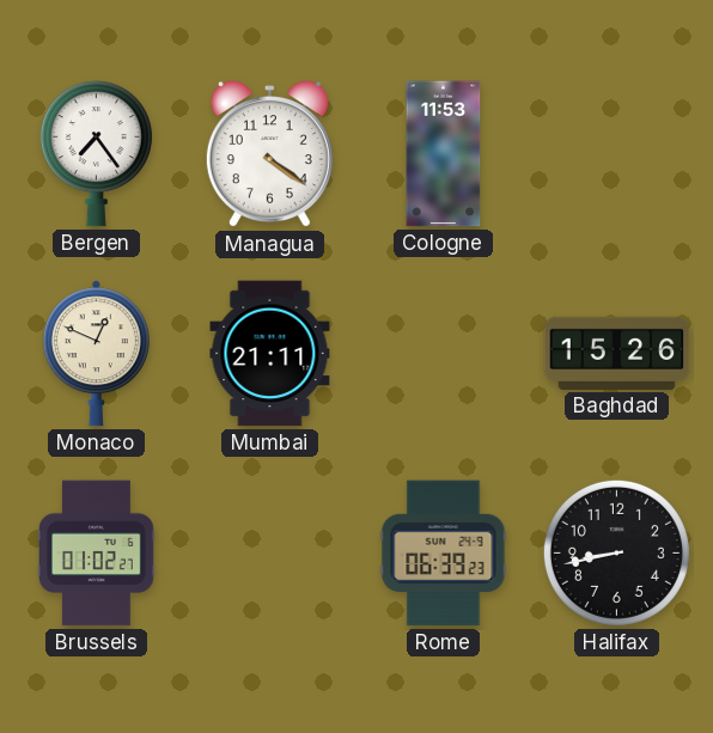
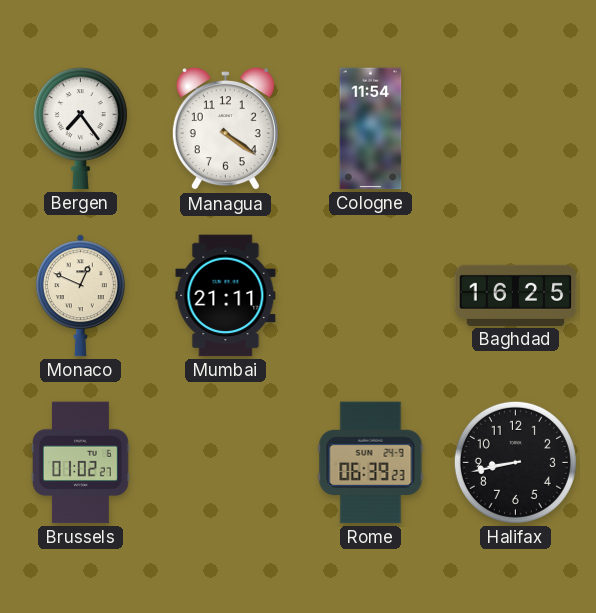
Cologne: 11:53 -> 11:54
Baghdad: 15:26 -> 16:25
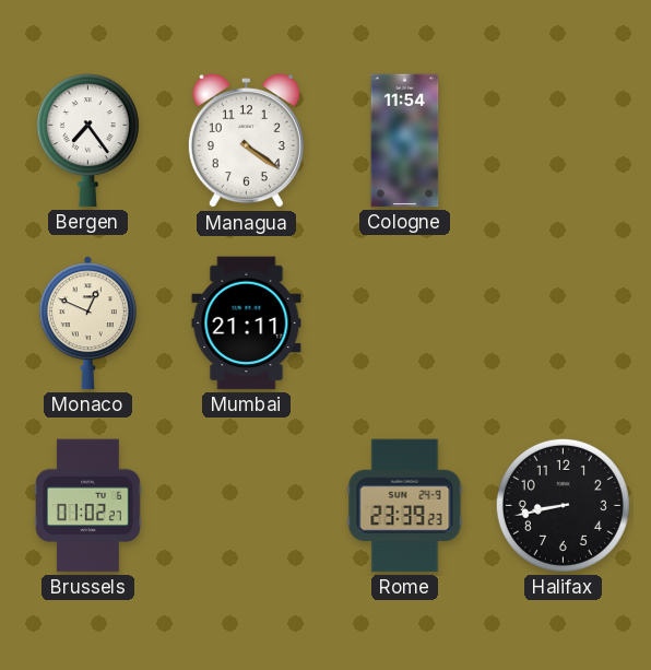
Baghdad: 16:25 -> none
Rome: 06:39 -> 23:39
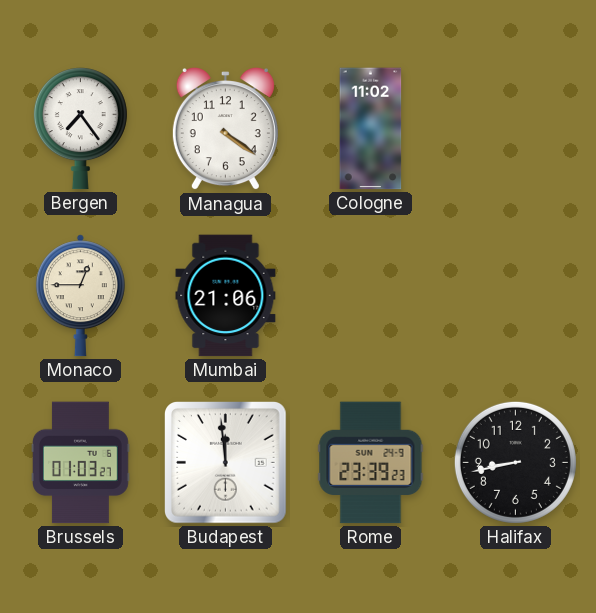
Cologne: 11:54 -> 11:02
Monaco: 12:49 -> 12:45
Mumbai: 21:11 -> 21:06
Brussels: 01:02 -> 01:03
Budapest: none -> 11:59
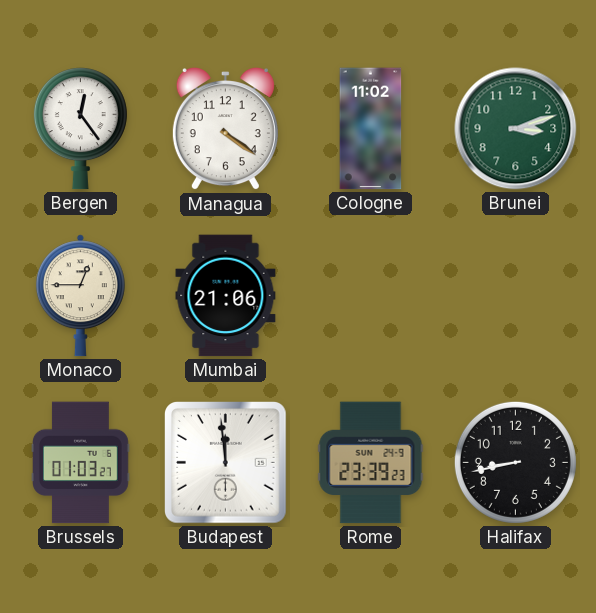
Bergen: 7:24 -> 12:24
Brunei: none -> 3:12
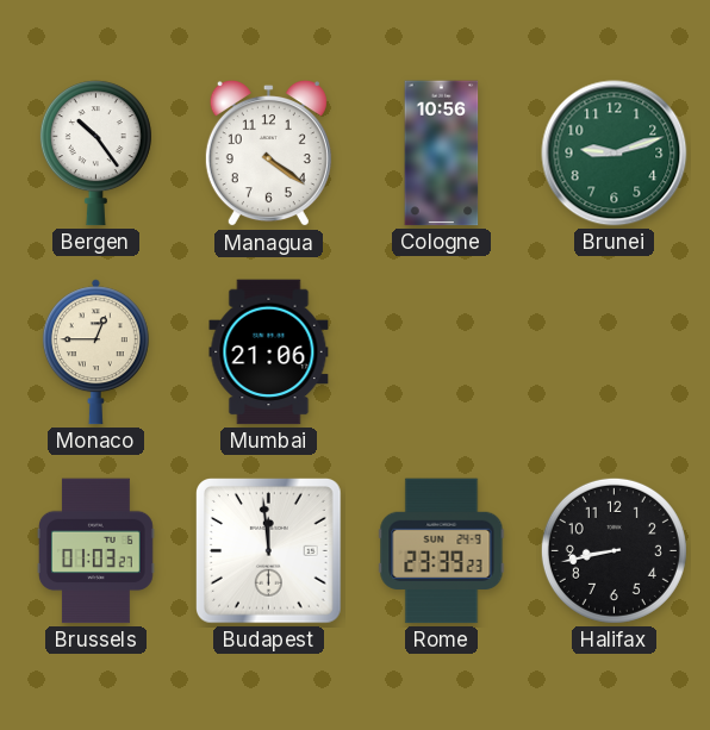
Bergen: 12:24 -> 10:24
Cologne: 11:02 -> 10:56
Brunei: 3:12 -> 9:12
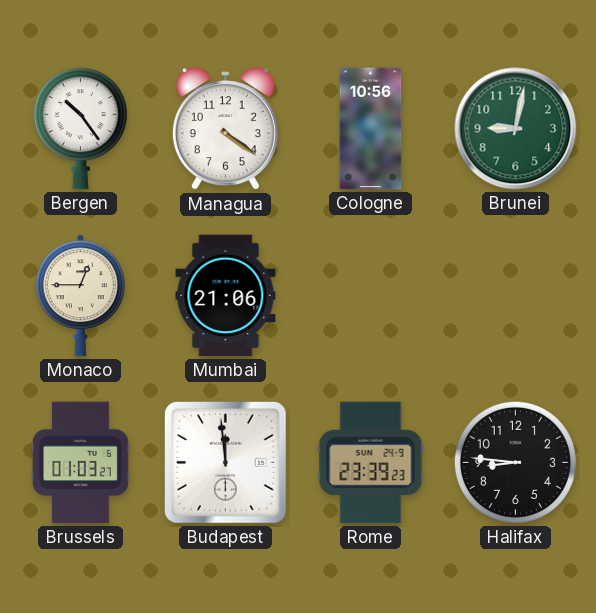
Brunei: 9:12 -> 9:02
Halifax: 8:43 -> 8:46
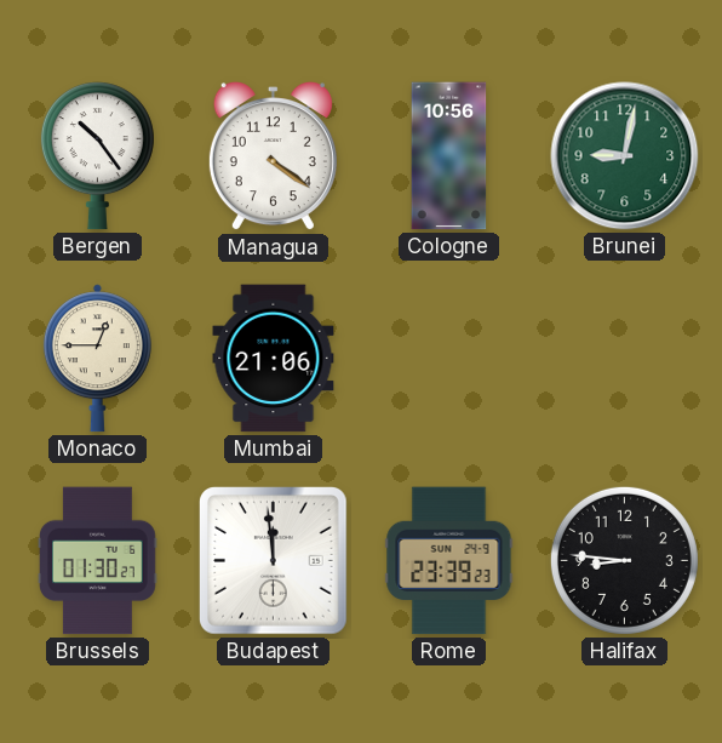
Brussels: 01:03 -> 01:30
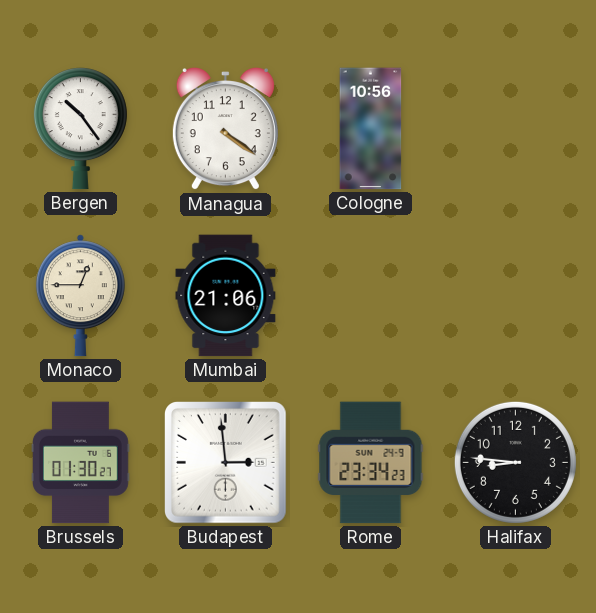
Brunei: 9:02 -> none
Budapest: 11:59 -> 2:59
Rome: 23:39 -> 23:34
